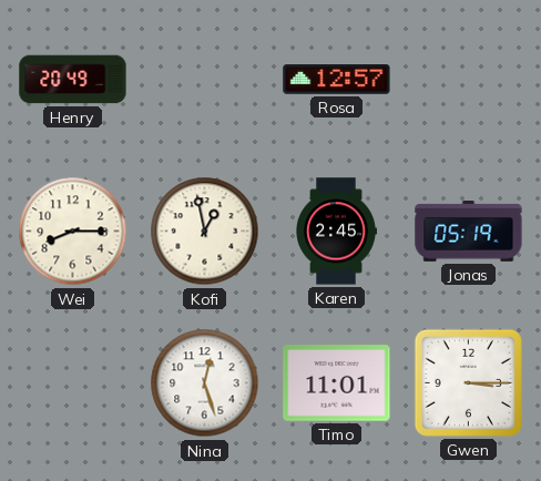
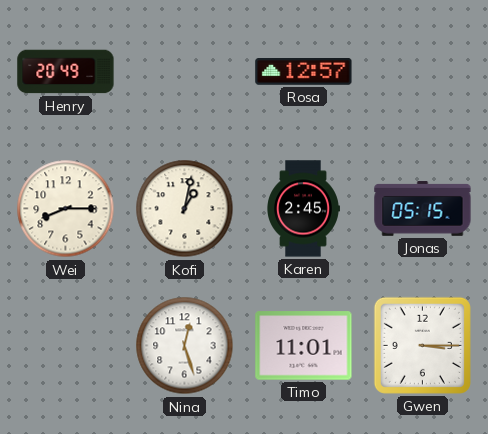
Kofi: 12:58 -> 1:02
Jonas: 05:19 -> 05:15
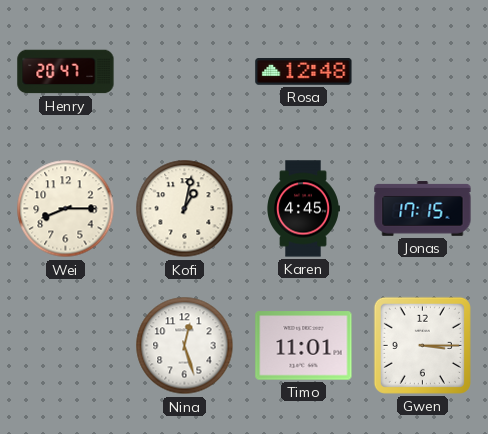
Henry: 20:49 -> 20:47
Rosa: 12:57 -> 12:48
Karen: 2:45 -> 4:45
Jonas: 05:15 -> 17:15
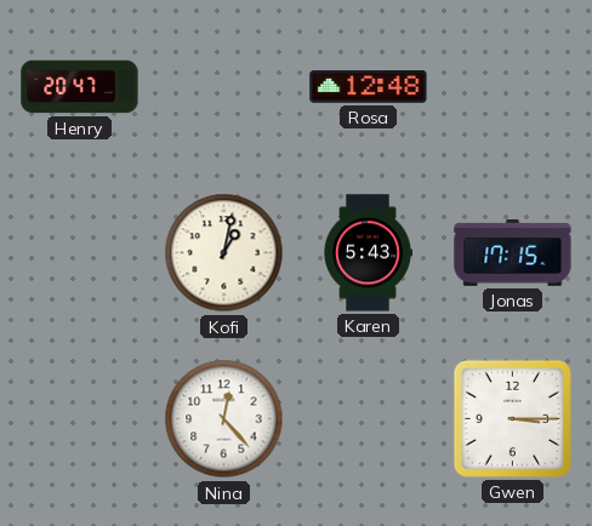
Wei: 8:15 -> none
Karen: 4:45 -> 5:43
Nina: 12:27 -> 12:23
Timo: 11:01 -> none
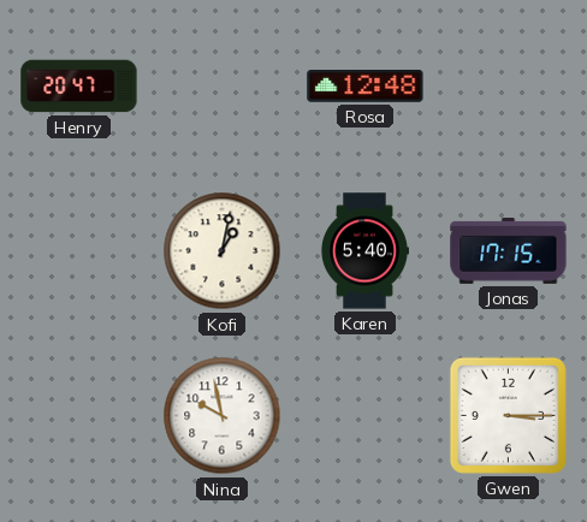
Karen: 5:43 -> 5:40
Nina: 12:23 -> 9:58
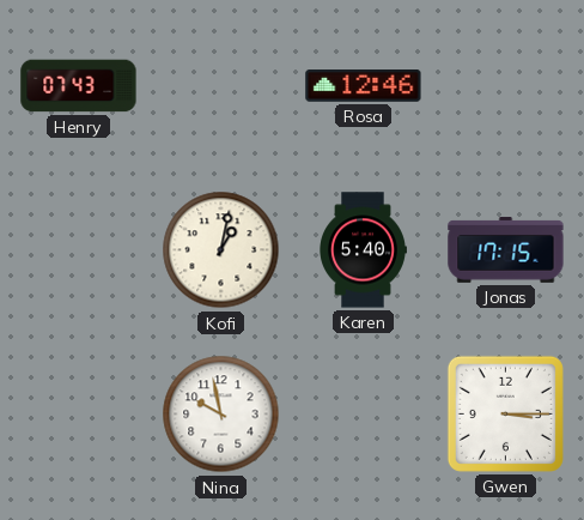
Henry: 20:47 -> 07:43
Rosa: 12:48 -> 12:46
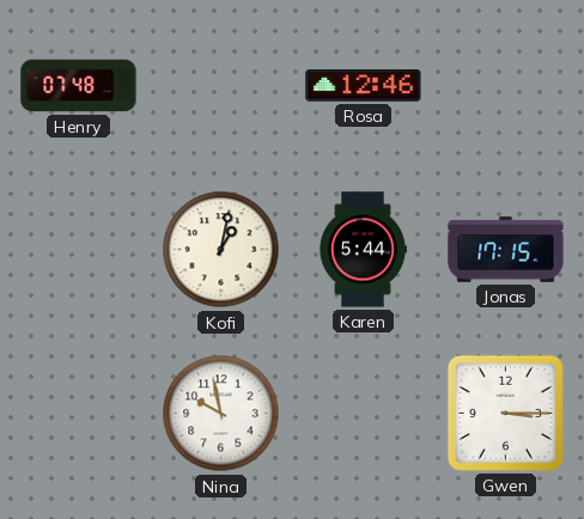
Henry: 07:43 -> 07:48
Karen: 5:40 -> 5:44
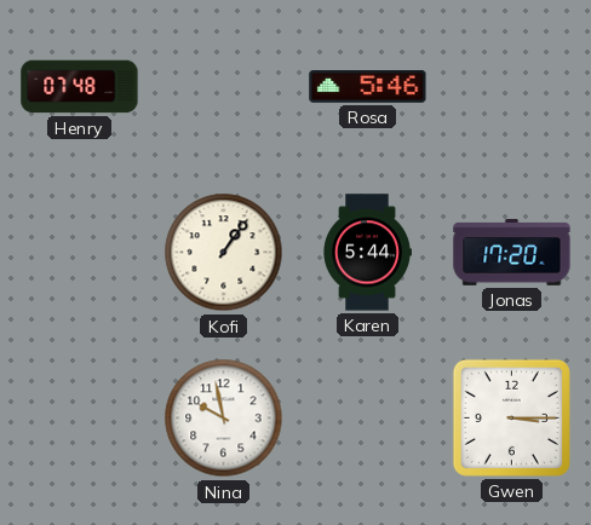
Rosa: 12:46 -> 5:46
Kofi: 1:02 -> 1:06
Jonas: 17:15 -> 17:20
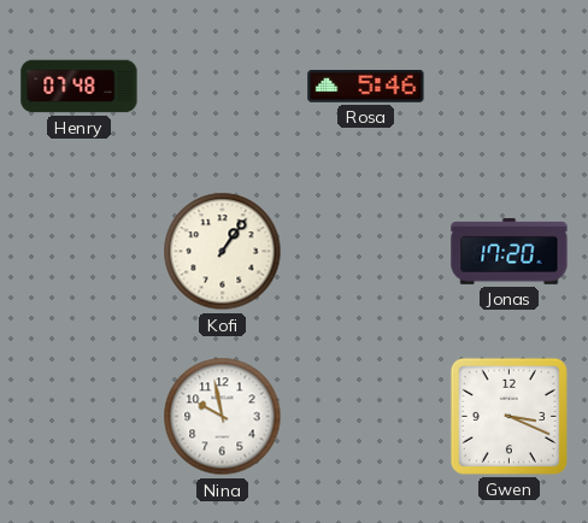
Karen: 5:44 -> none
Gwen: 3:15 -> 3:19
